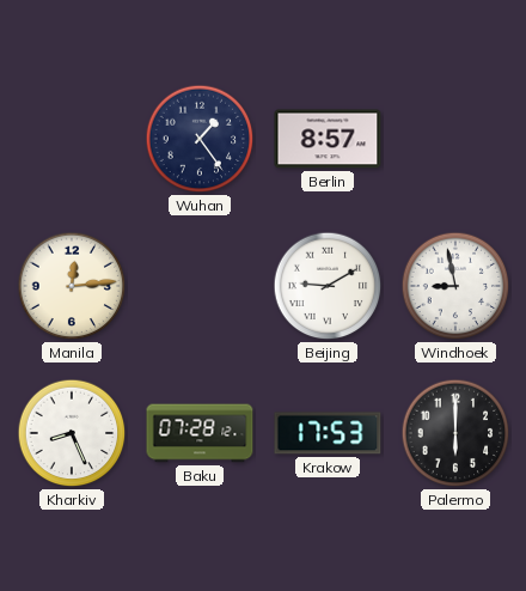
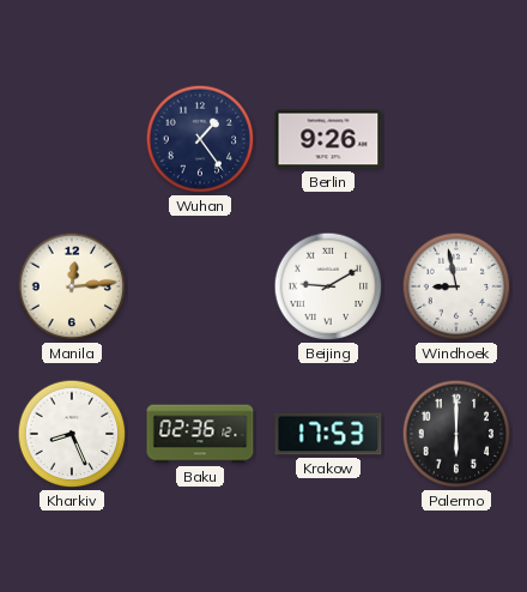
Berlin: 8:57 -> 9:26
Baku: 07:28 -> 02:36
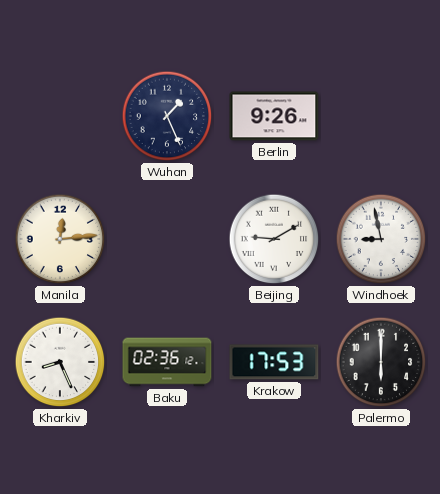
Wuhan: 1:24 -> 1:26
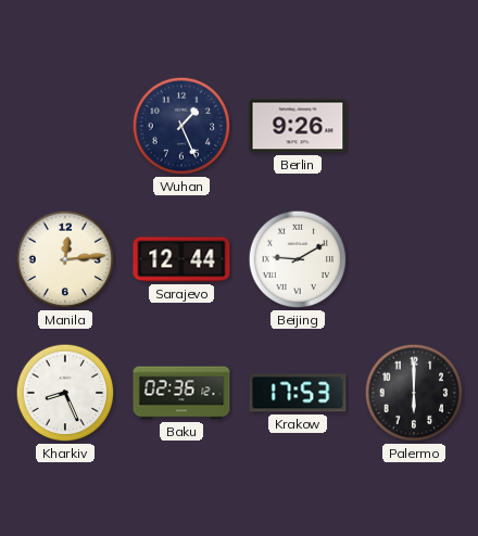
Sarajevo: none -> 12:44
Windhoek: 8:58 -> none
